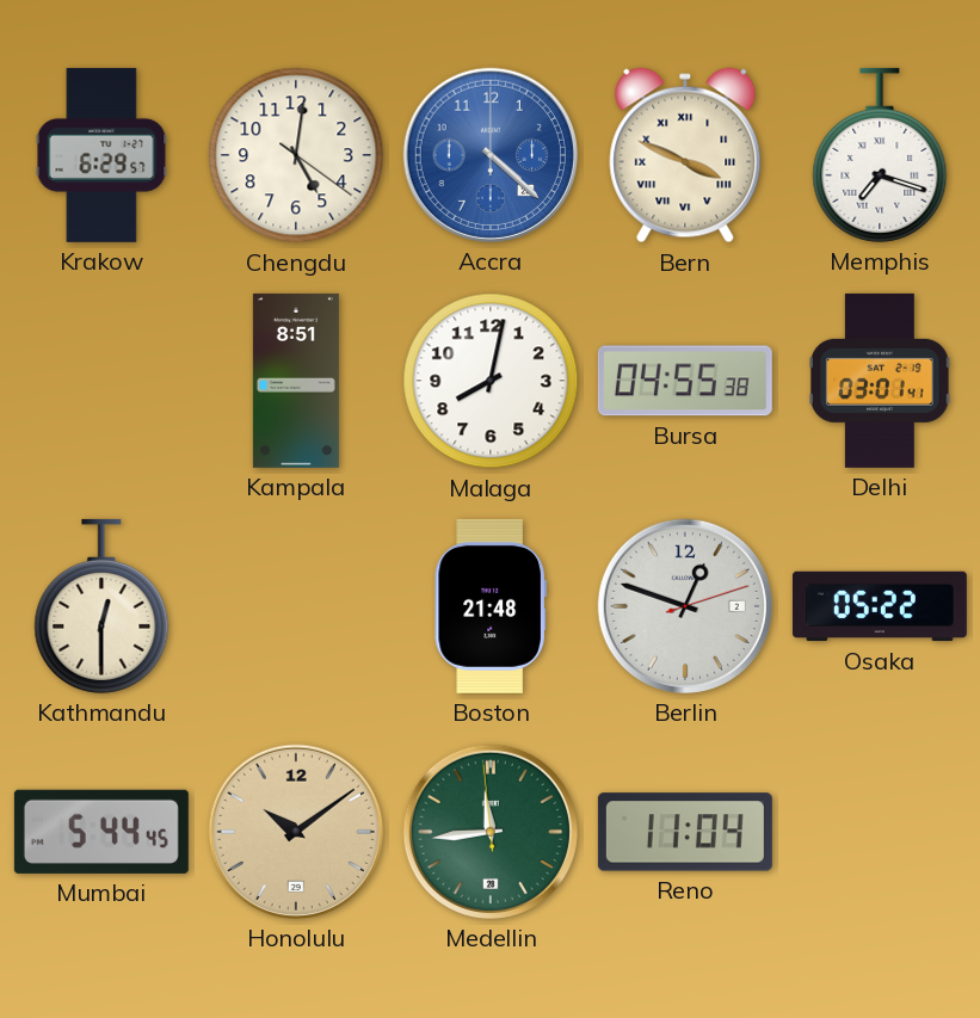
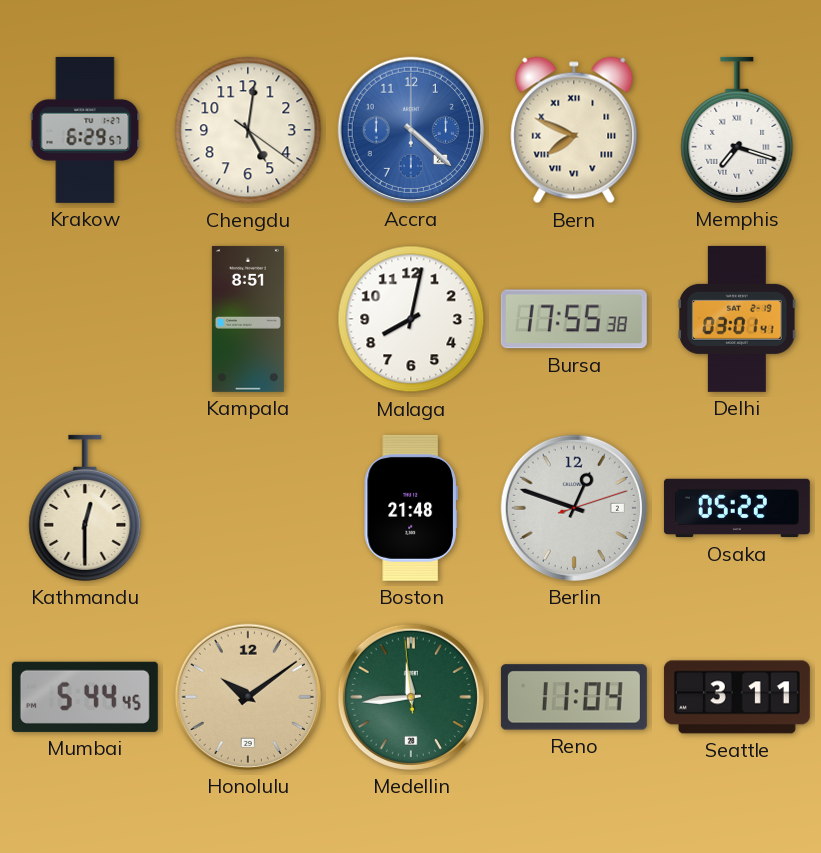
Bern: 3:49 -> 7:49
Bursa: 04:55 -> 17:55
Seattle: none -> 3:11
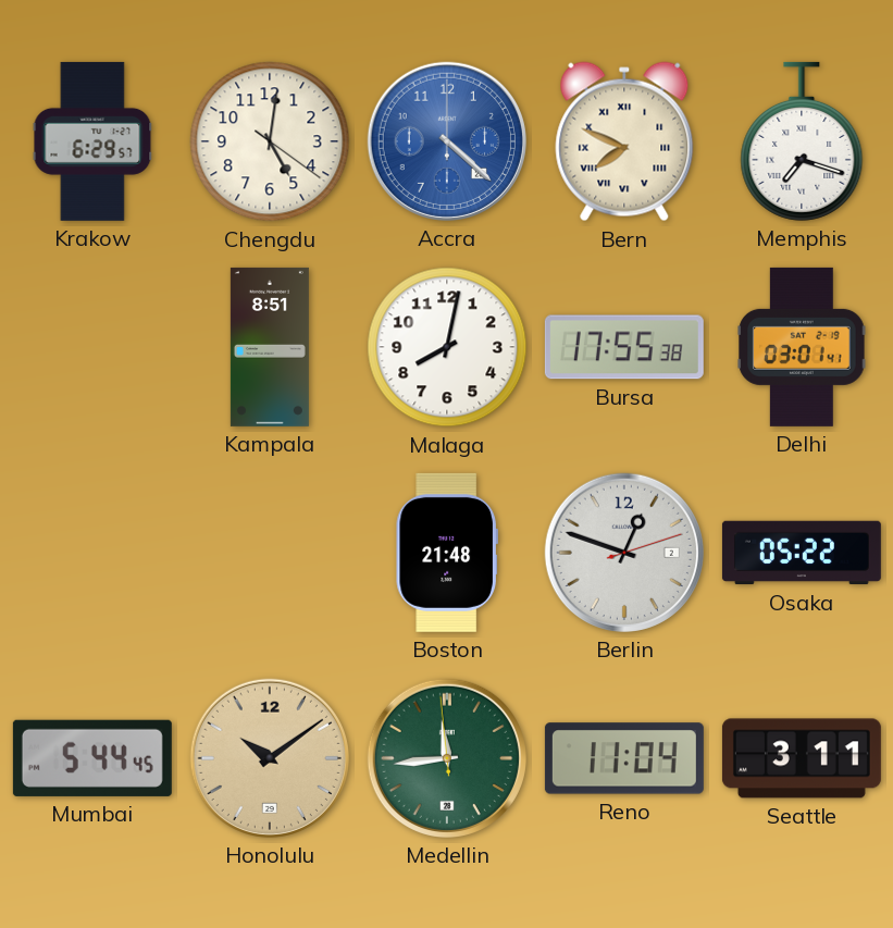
Kathmandu: 12:30 -> none
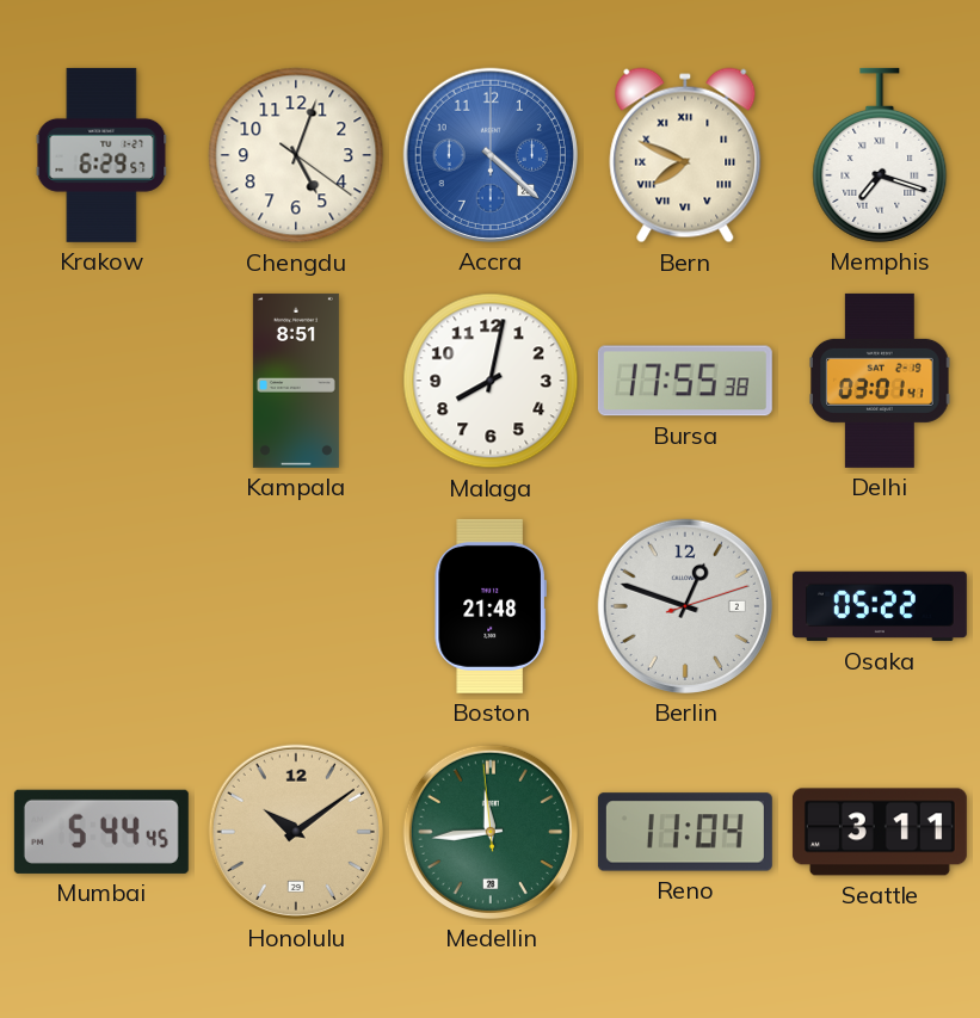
Chengdu: 5:01 -> 5:03
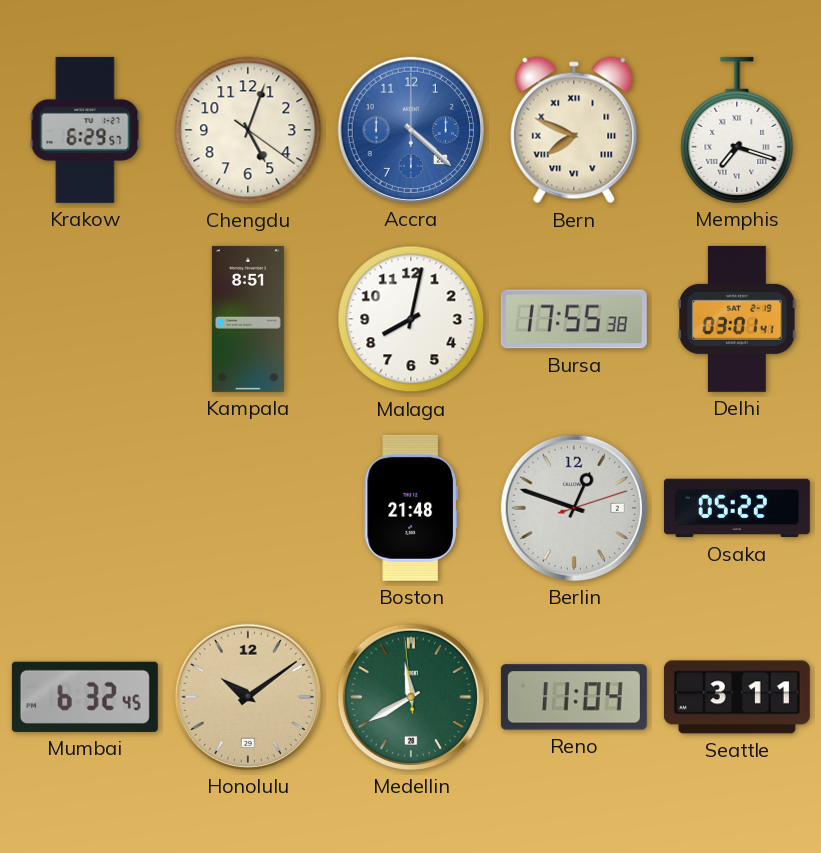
Mumbai: 5:44 -> 6:32
Medellin: 11:43 -> 11:39
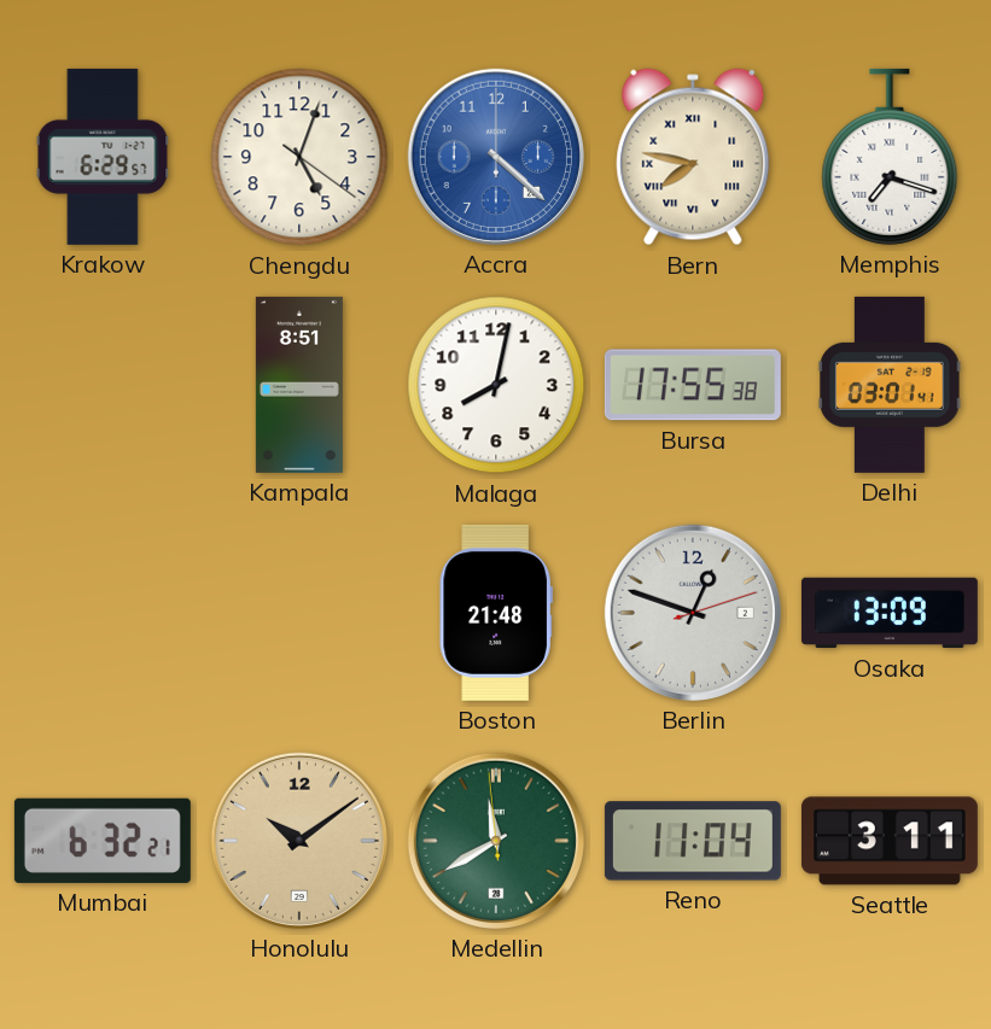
Bern: 7:49 -> 7:47
Osaka: 05:22 -> 13:09
Mumbai: 6:32:45 -> 6:32:21
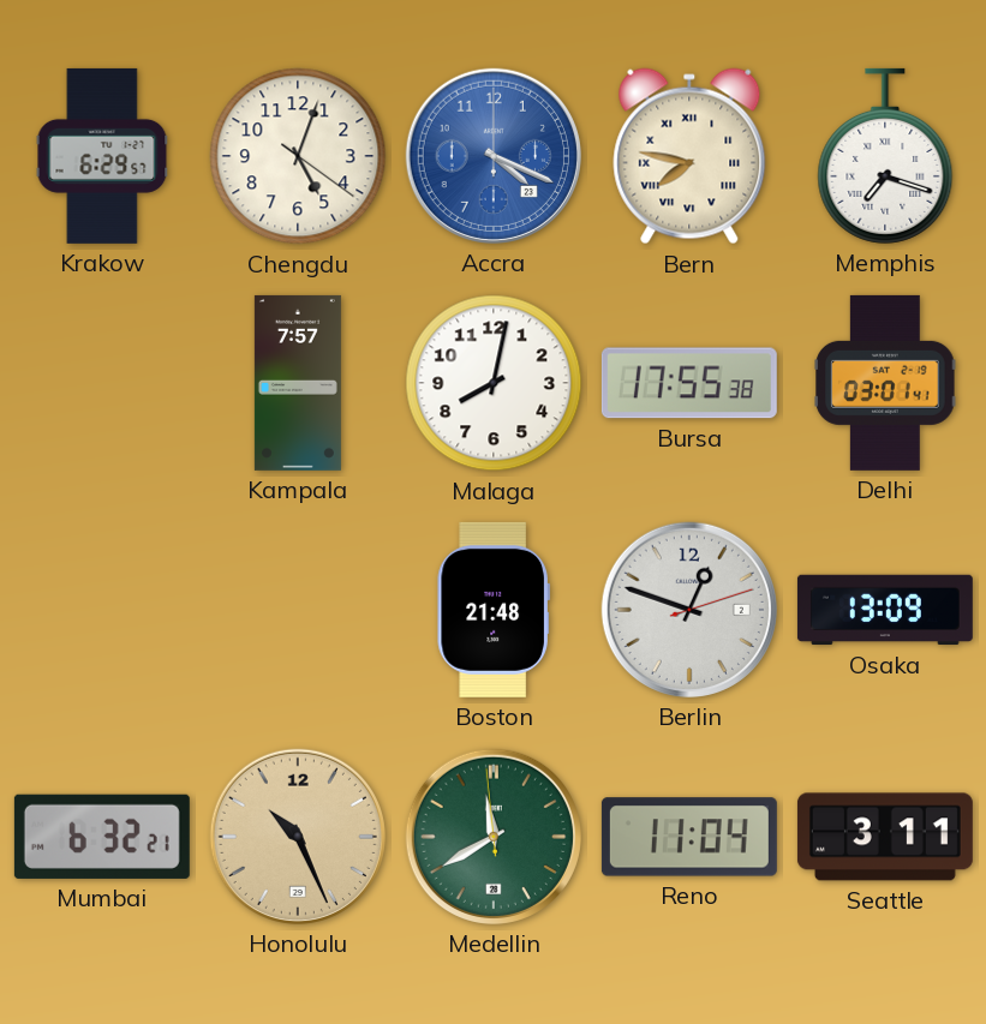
Accra: 4:22 -> 4:19
Kampala: 8:51 -> 7:57
Honolulu: 10:09 -> 10:26
